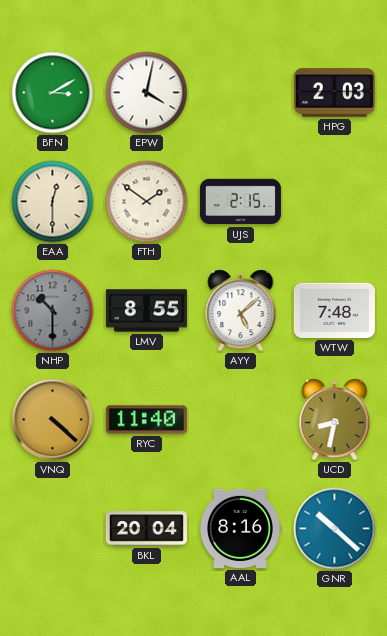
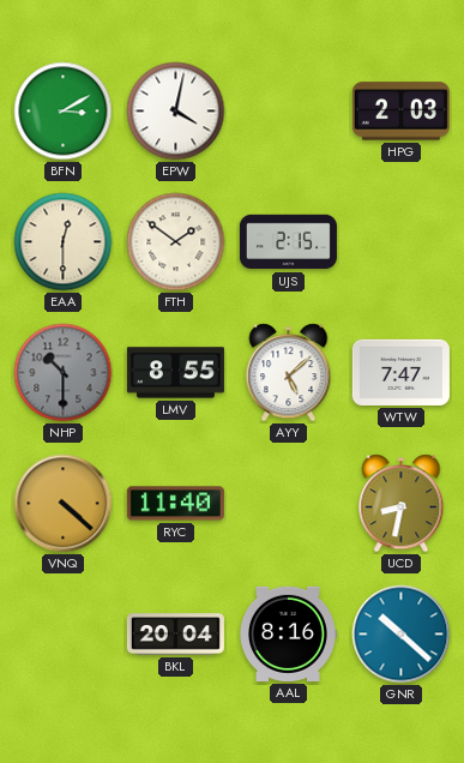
WTW: 7:48 -> 7:47
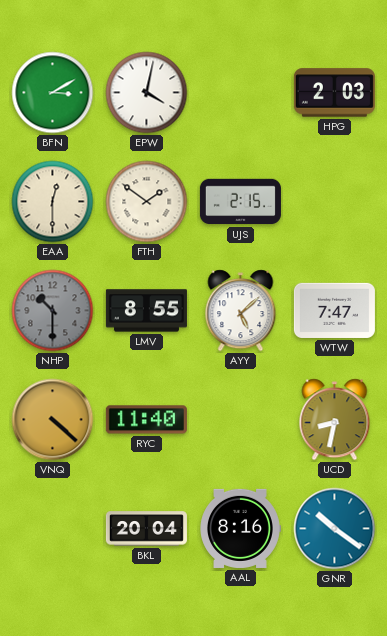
GNR: 10:22 -> 10:21
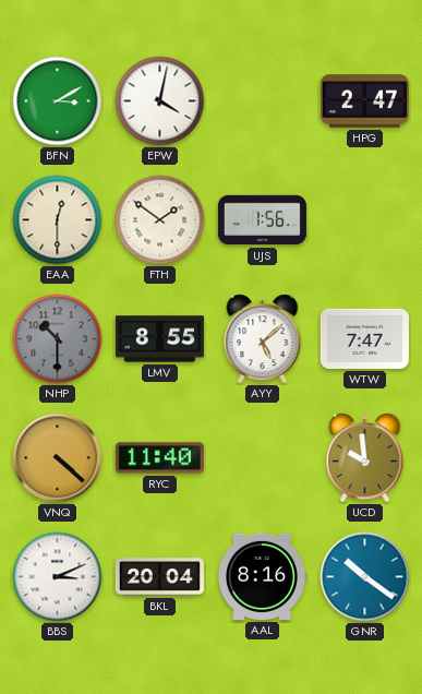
HPG: 2:03 -> 2:47
UJS: 2:15 -> 1:56
UCD: 8:32 -> 9:59
BBS: none -> 3:11
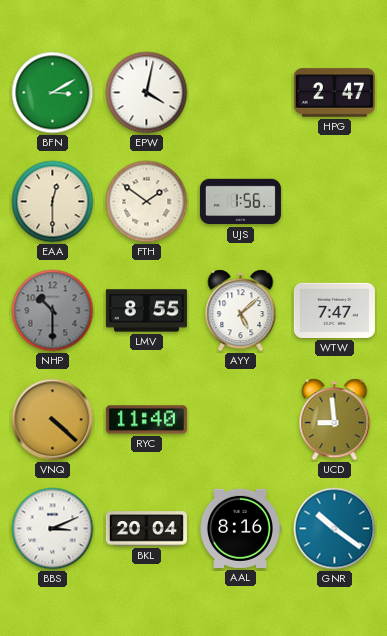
UCD: 9:59 -> 8:59
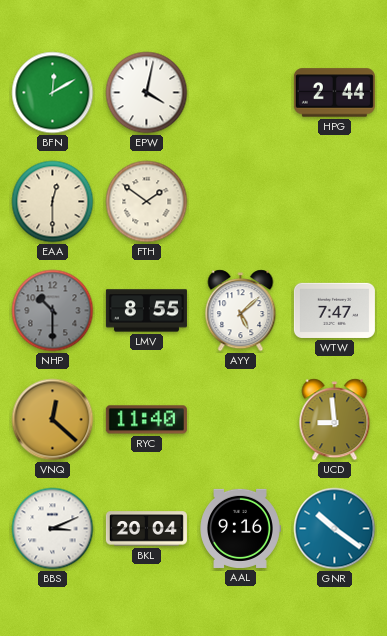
BFN: 3:10 -> 12:10
HPG: 2:47 -> 2:44
UJS: 1:56 -> none
VNQ: 4:22 -> 12:22
AAL: 8:16 -> 9:16
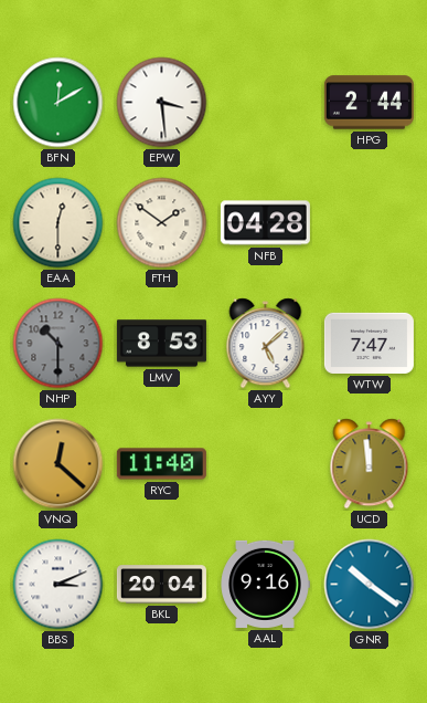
EPW: 4:02 -> 3:29
NFB: none -> 04:28
LMV: 8:55 -> 8:53
UCD: 8:59 -> 11:59
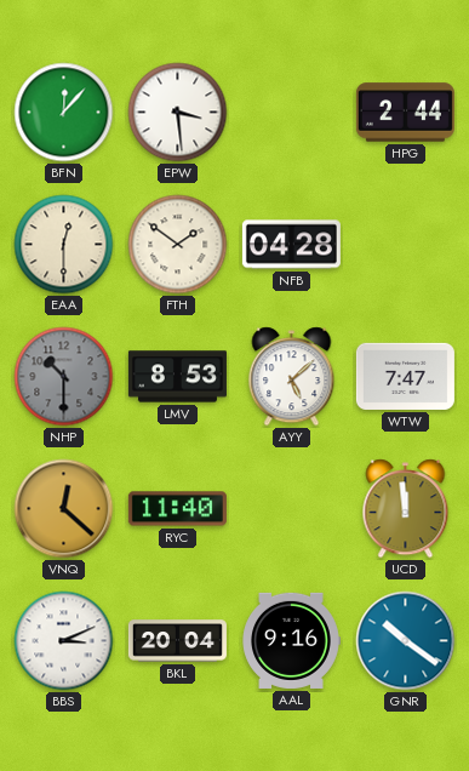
BFN: 12:10 -> 12:07
